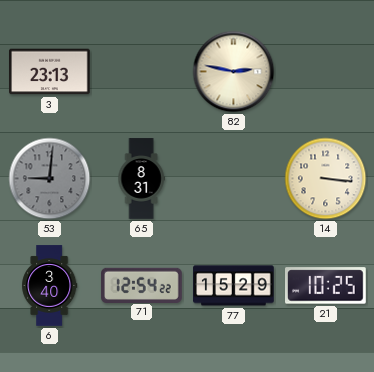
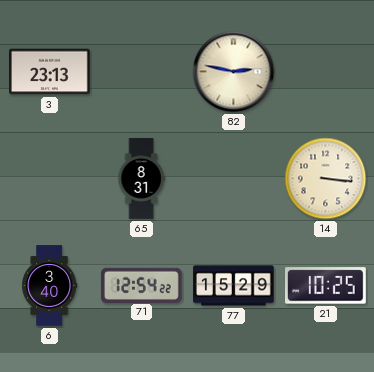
53: 9:01 -> none
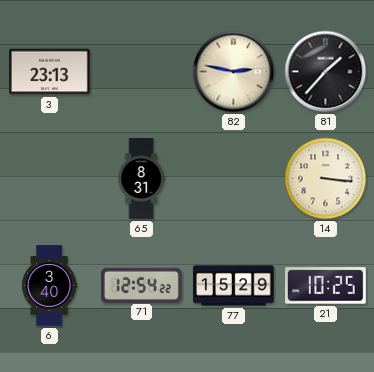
81: none -> 1:37
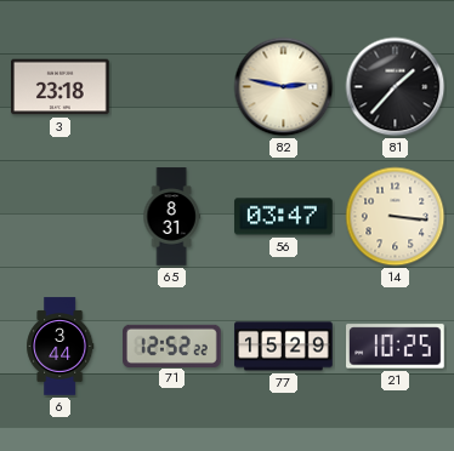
3: 23:13 -> 23:18
56: none -> 03:47
6: 3:40 -> 3:44
71: 12:54 -> 12:52
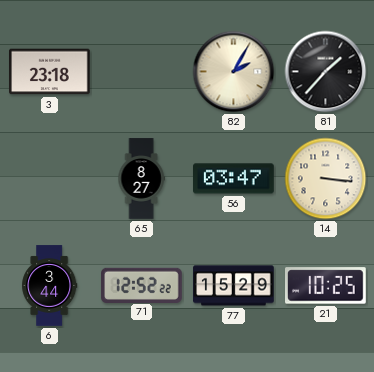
82: 2:47 -> 2:05
65: 8:31 -> 8:27
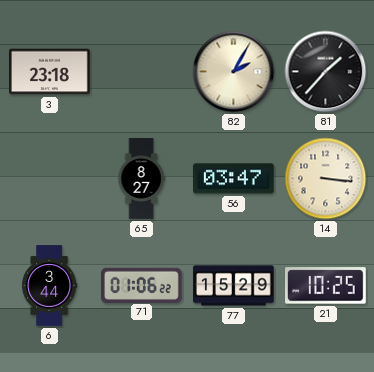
71: 12:52 -> 01:06
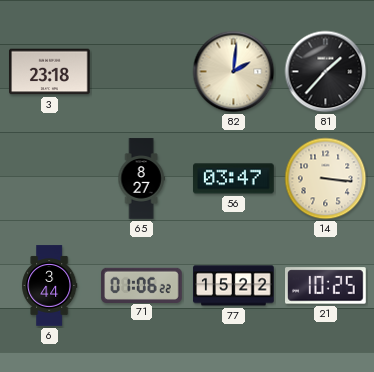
82: 2:05 -> 2:01
77: 15:29 -> 15:22
